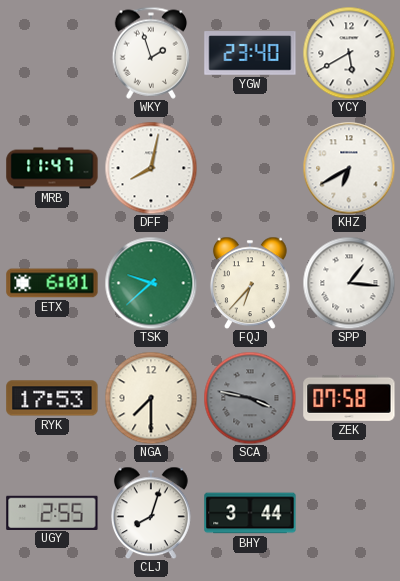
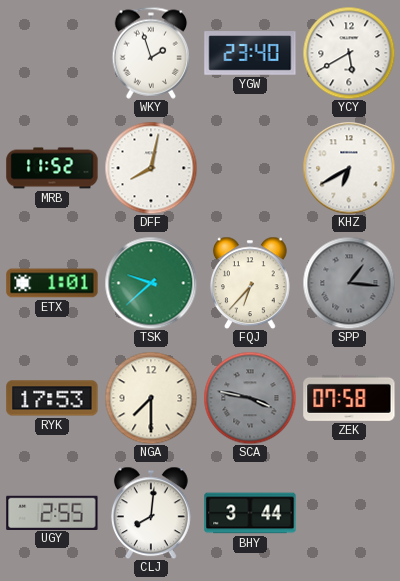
MRB: 11:47 -> 11:52
ETX: 6:01 -> 1:01
SPP dial: white -> grey
CLJ: 8:03 -> 8:01
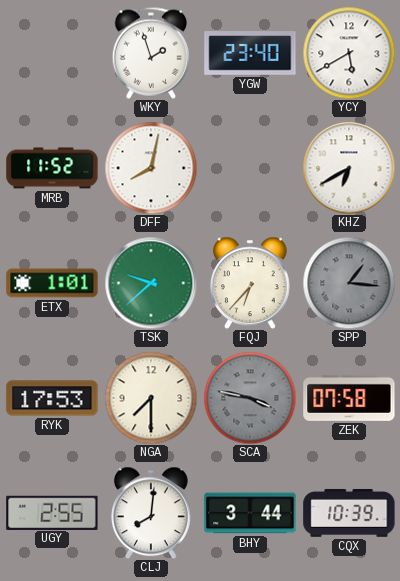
CQX: none -> 10:39
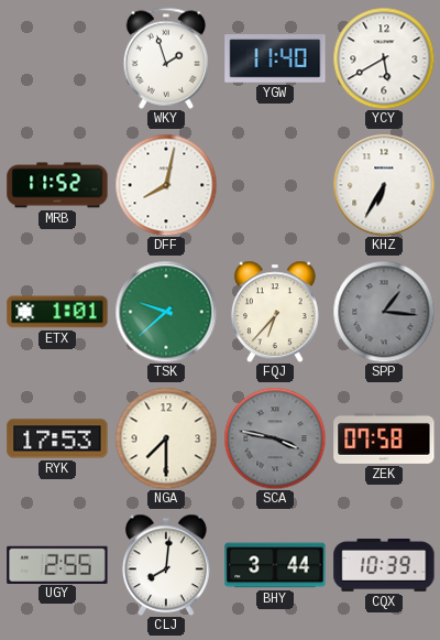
YGW: 23:40 -> 11:40
KHZ: 6:40 -> 6:35
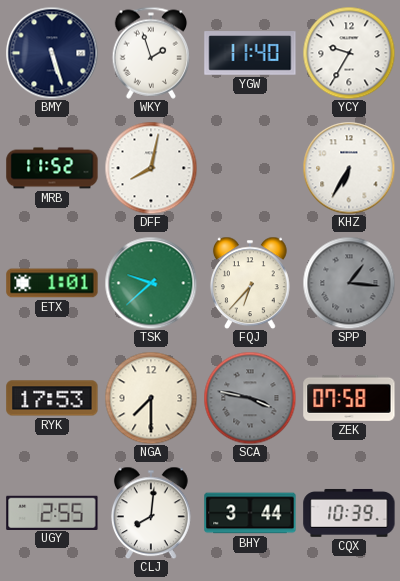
BMY: none -> 5:27
YCY: 5:40 -> 9:35
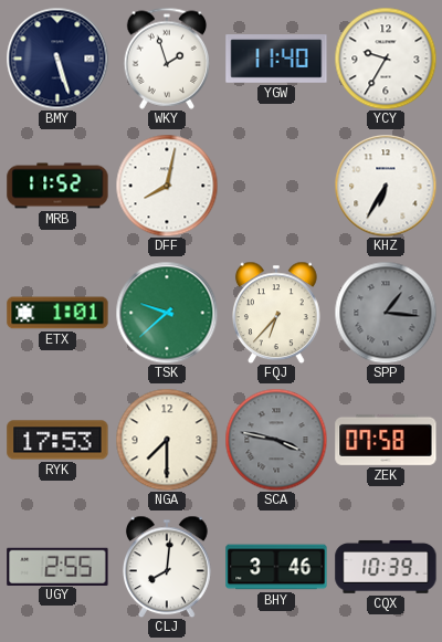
BHY: 3:44 -> 3:46
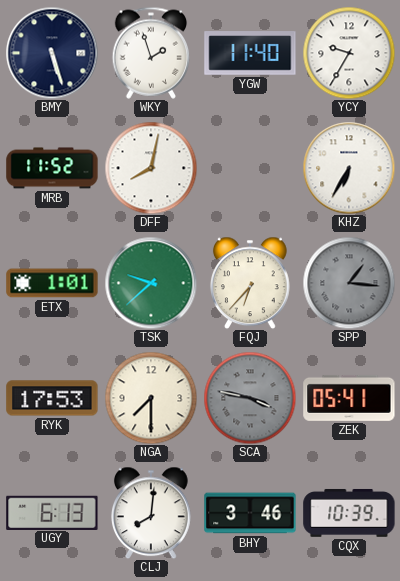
ZEK: 07:58 -> 05:41
UGY: 2:55 -> 6:13
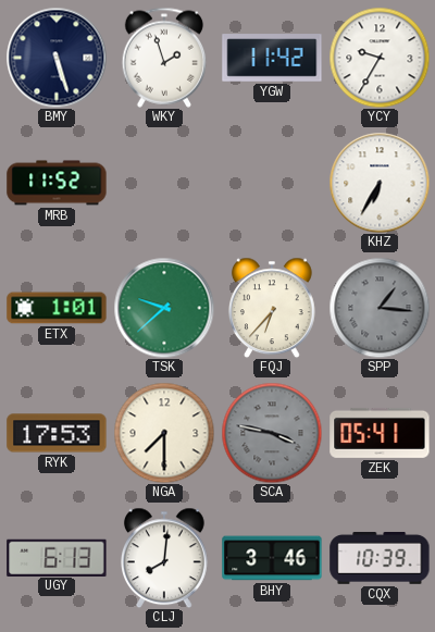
YGW: 11:40 -> 11:42
DFF: 8:02 -> none
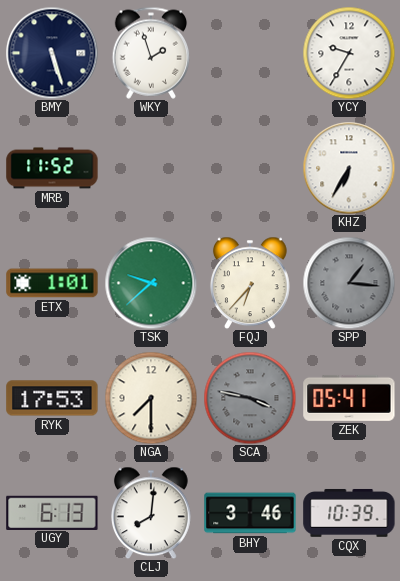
YGW: 11:42 -> none
